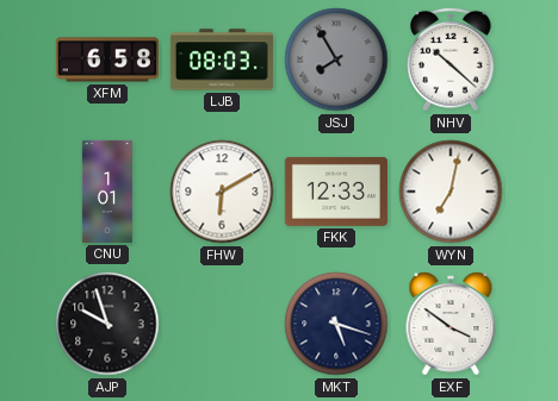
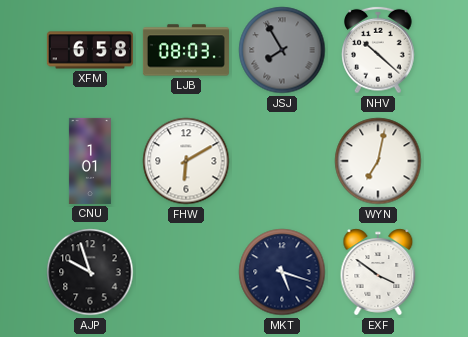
FKK: 12:33 -> none
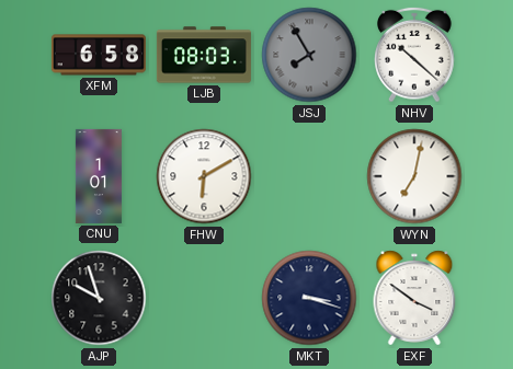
MKT: 5:18 -> 3:18
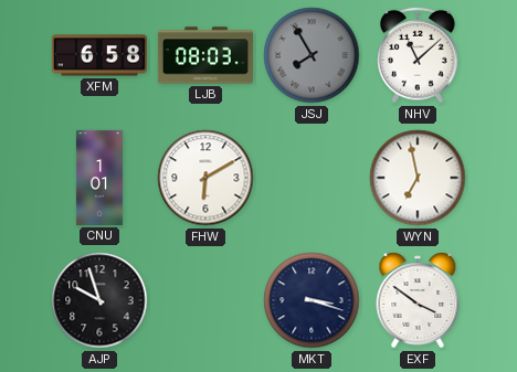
NHV: 10:22 -> 11:08
WYN: 7:02 -> 6:58
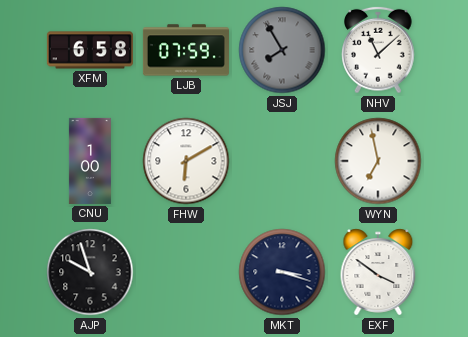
LJB: 08:03 -> 07:59
CNU: 1:01 -> 1:00
